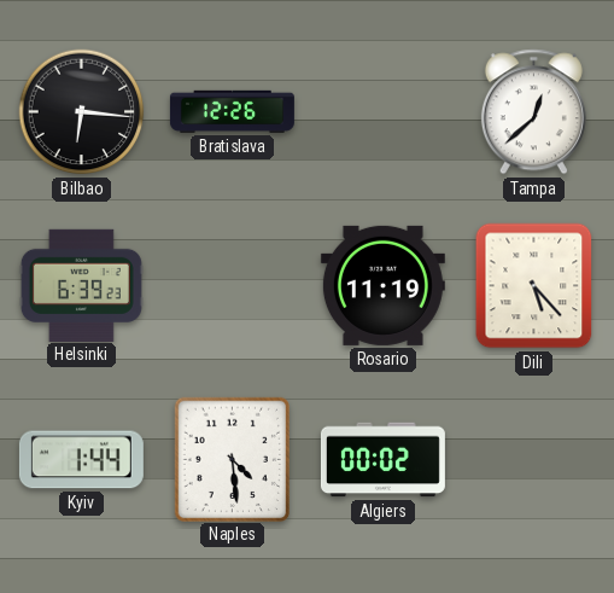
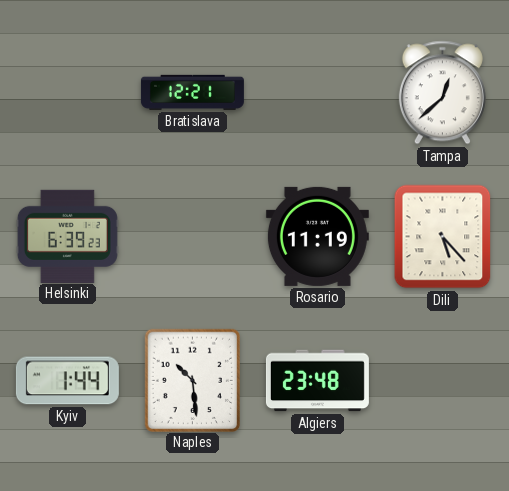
Bilbao: 6:16 -> none
Bratislava: 12:26 -> 12:21
Naples: 4:29 -> 10:29
Algiers: 00:02 -> 23:48
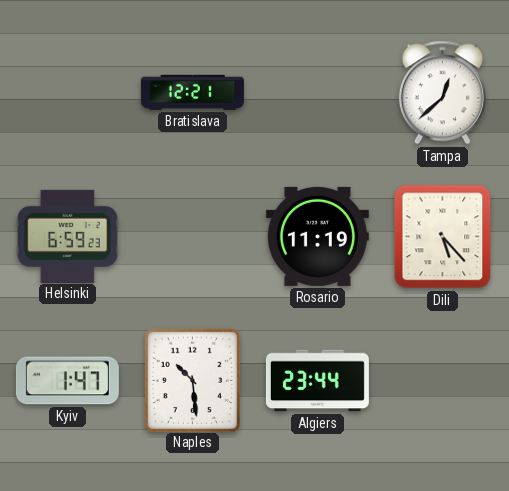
Helsinki: 6:39 -> 6:59
Kyiv: 1:44 -> 1:47
Algiers: 23:48 -> 23:44
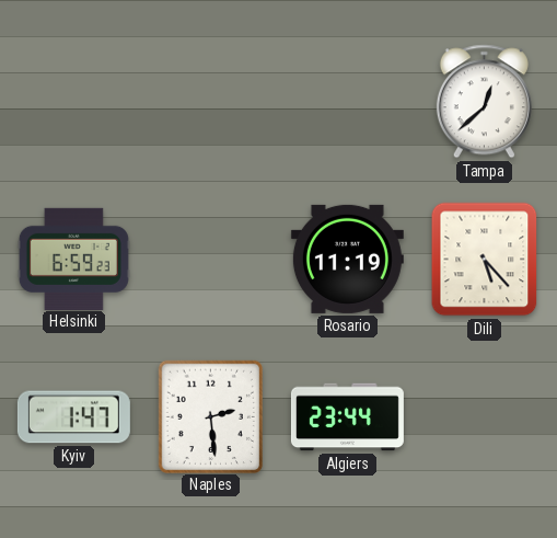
Bratislava: 12:21 -> none
Naples: 10:29 -> 2:29
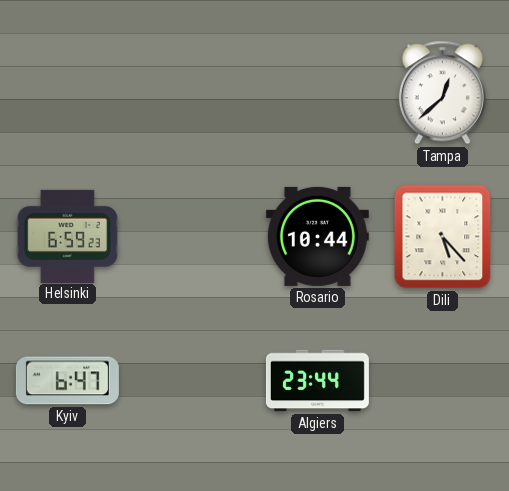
Rosario: 11:19 -> 10:44
Kyiv: 1:47 -> 6:47
Naples: 2:29 -> none
